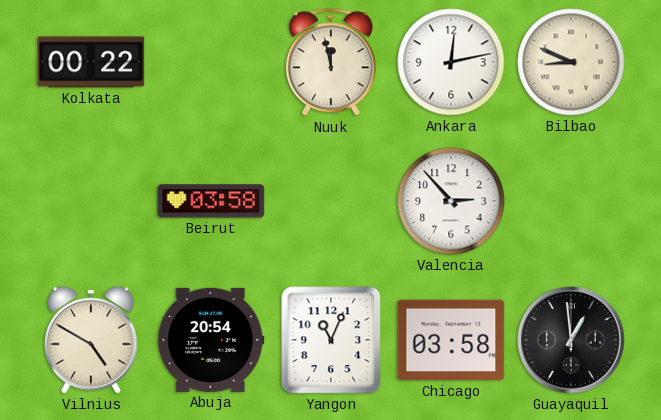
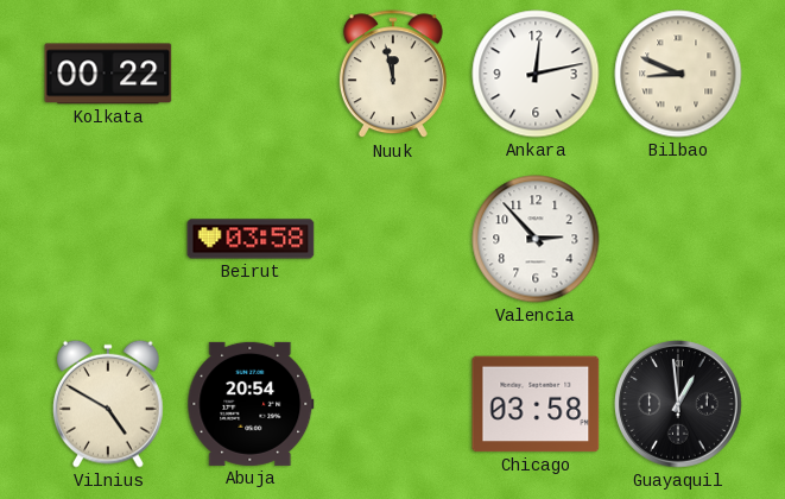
Yangon: 11:04 -> none
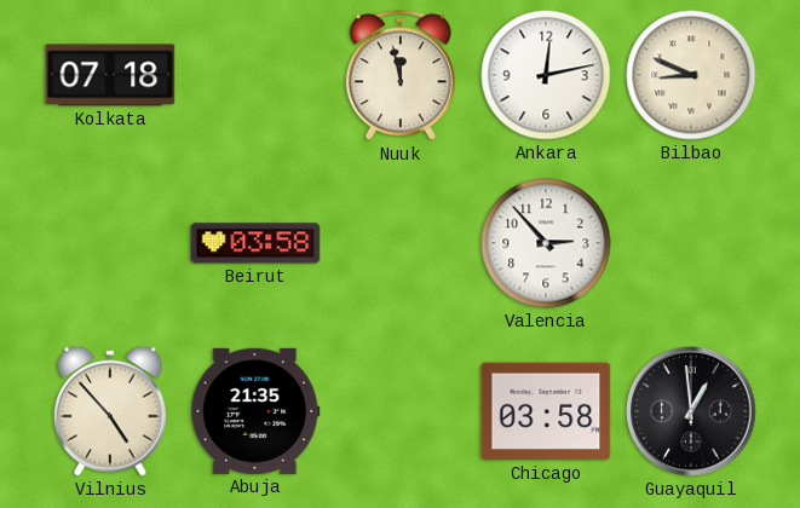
Kolkata: 00:22 -> 07:18
Vilnius: 4:50 -> 4:53
Abuja: 20:54 -> 21:35
